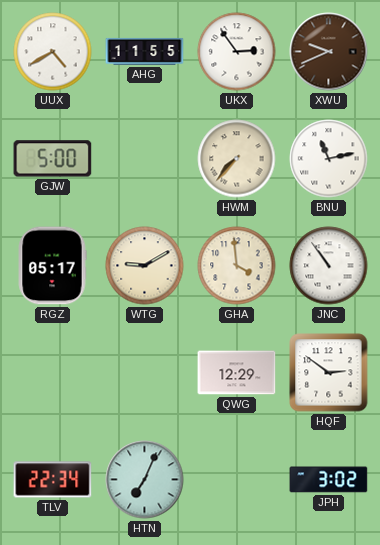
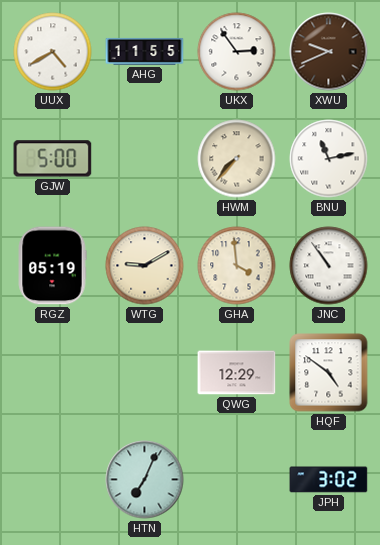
RGZ: 05:17 -> 05:19
HQF: 2:51 -> 4:51
TLV: 22:34 -> none
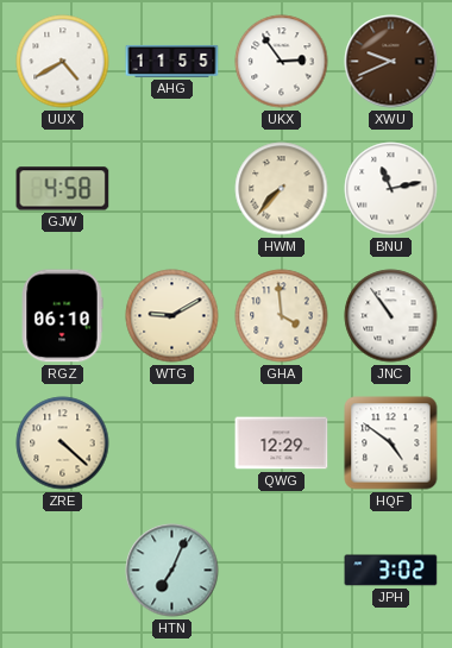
GJW: 5:00 -> 4:58
RGZ: 05:19 -> 06:10
ZRE: none -> 4:22
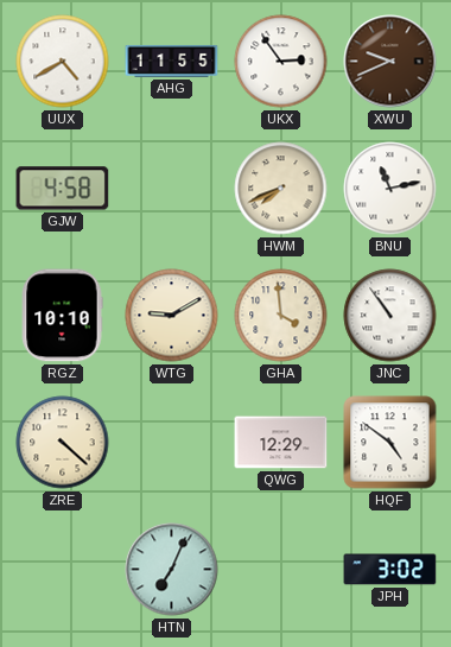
HWM: 7:37 -> 7:41
RGZ: 06:10 -> 10:10
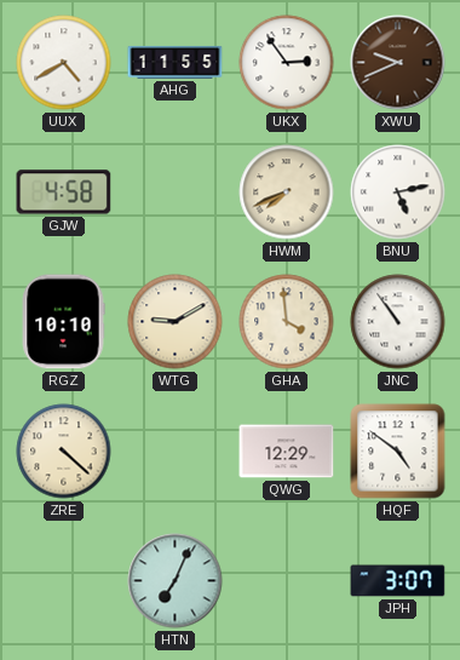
BNU: 11:13 -> 5:13
JPH: 3:02 -> 3:07
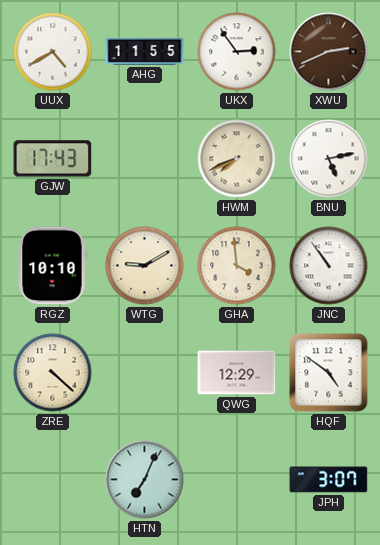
XWU: 9:41 -> 2:41
GJW: 4:58 -> 17:43
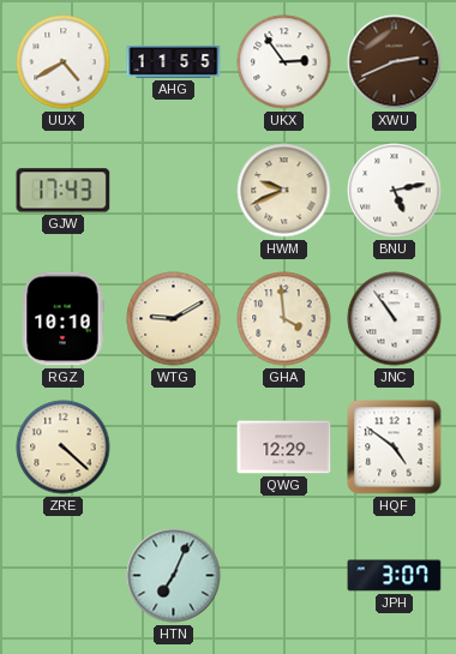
HWM: 7:41 -> 9:41
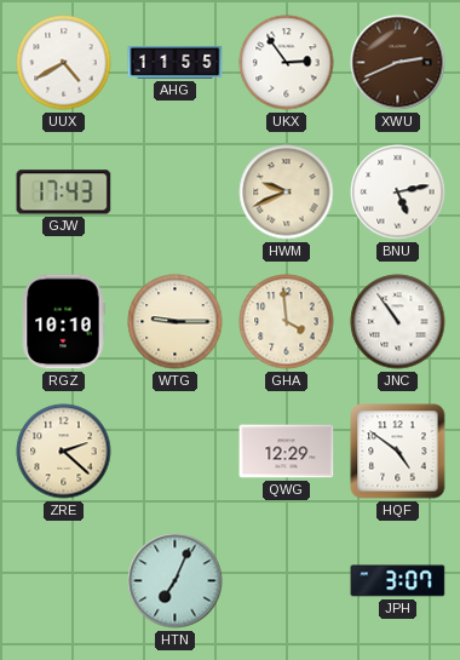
WTG: 9:10 -> 9:15
ZRE: 4:22 -> 2:22
